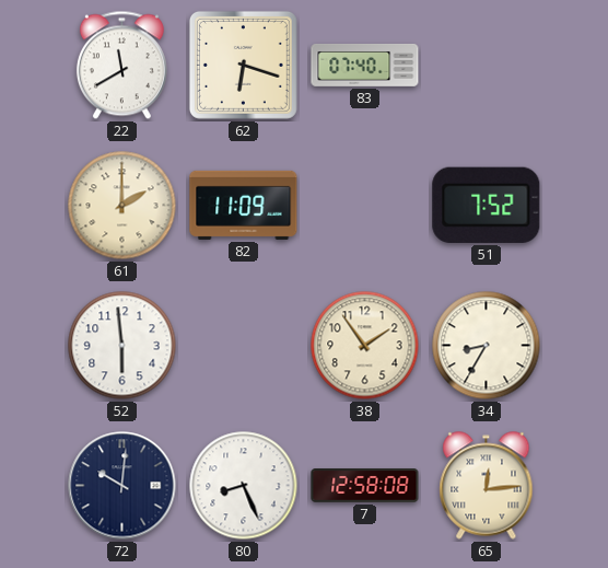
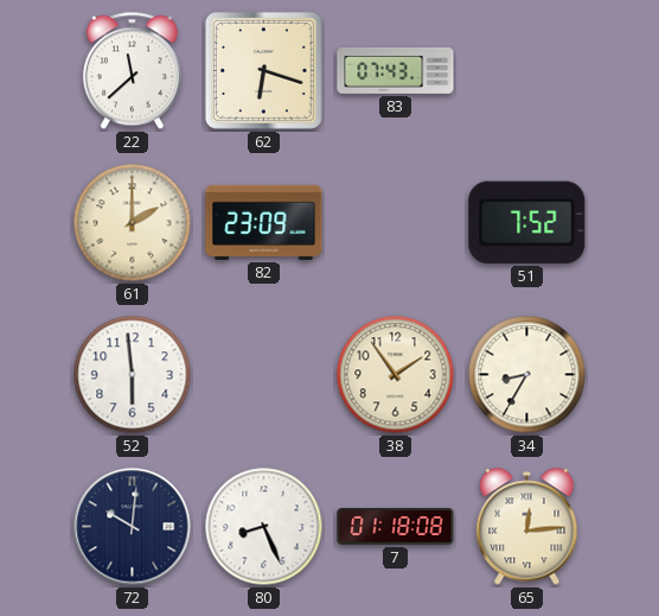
22: 11:40 -> 11:38
83: 07:40 -> 07:43
82: 11:09 -> 23:09
7: 12:58 -> 01:18
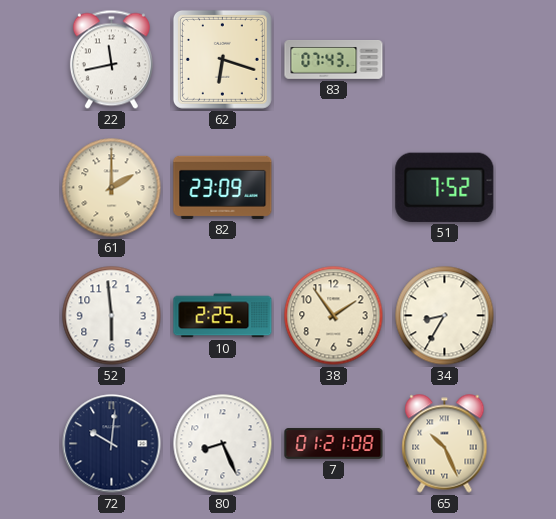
22: 11:38 -> 11:43
10: none -> 2:25
7: 01:18 -> 01:21
65: 12:14 -> 10:26
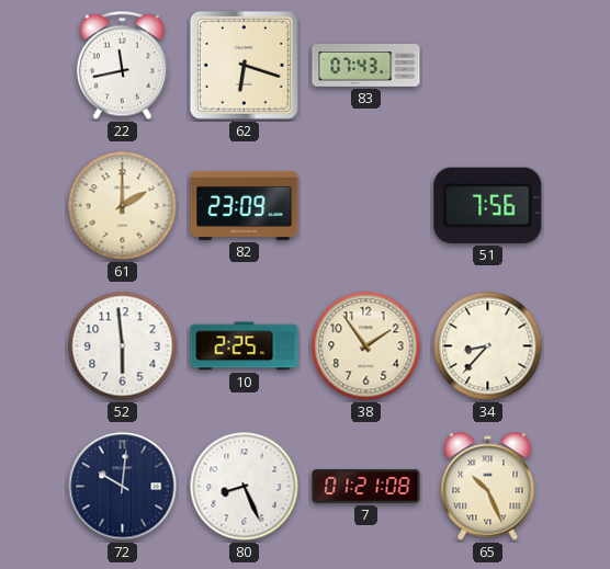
51: 7:52 -> 7:56
34: 8:35 -> 8:37
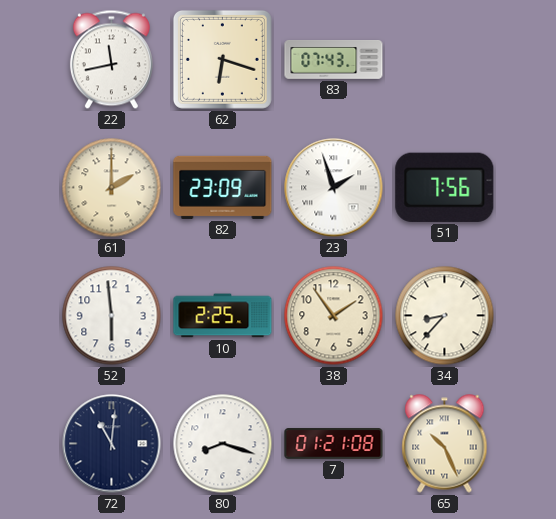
23: none -> 1:57
72: 10:01 -> 11:01
80: 8:26 -> 8:18
